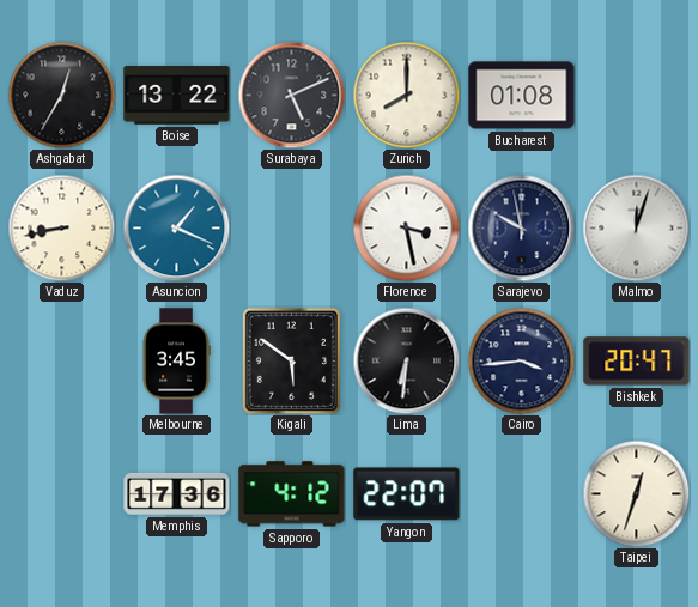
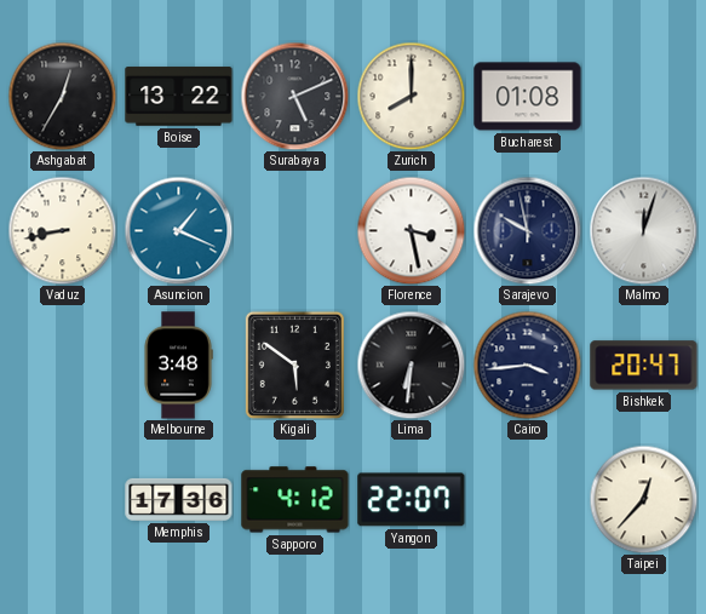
Melbourne: 3:45 -> 3:48
Taipei: 12:33 -> 12:37
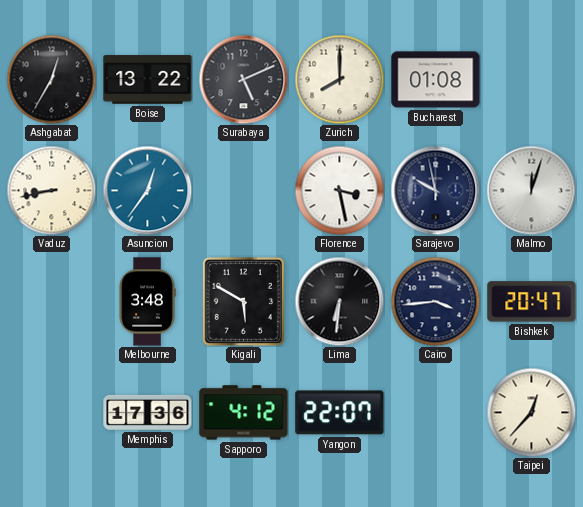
Asuncion: 1:19 -> 12:36
Kigali: 5:51 -> 5:50
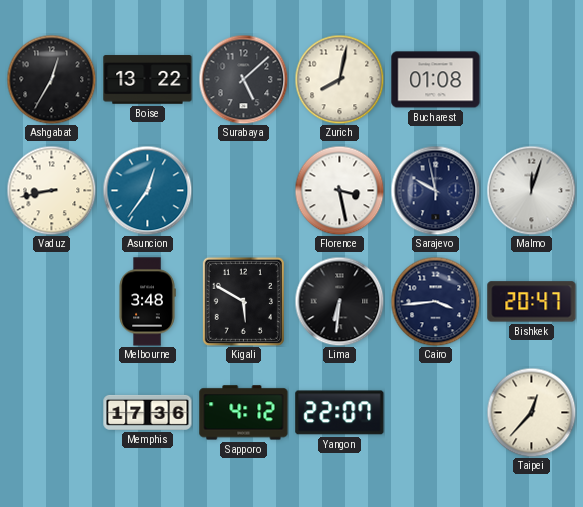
Surabaya: 5:11 -> 5:08
Zurich: 8:00 -> 8:02
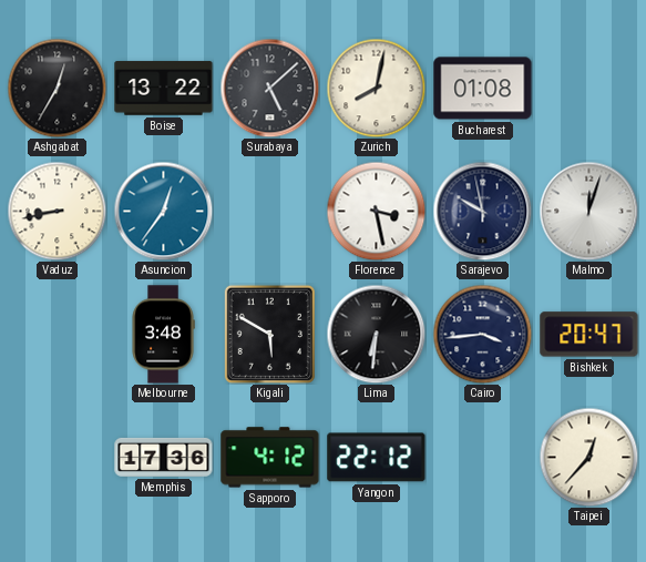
Yangon: 22:07 -> 22:12
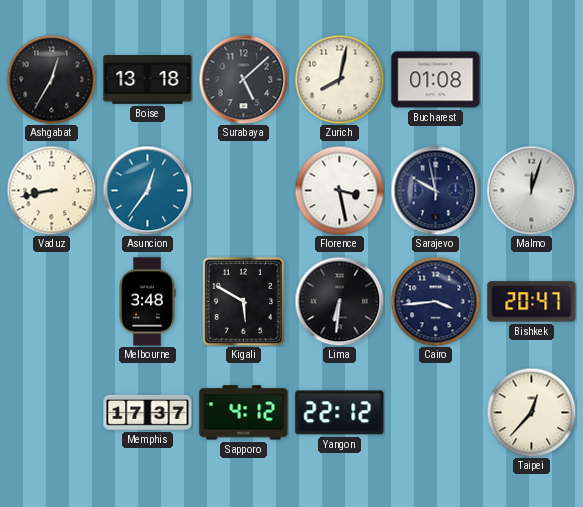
Boise: 13:22 -> 13:18
Memphis: 17:36 -> 17:37
